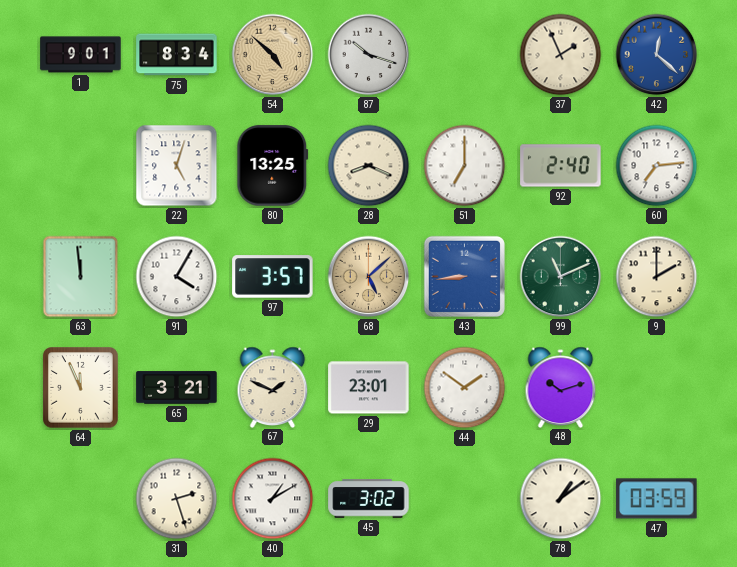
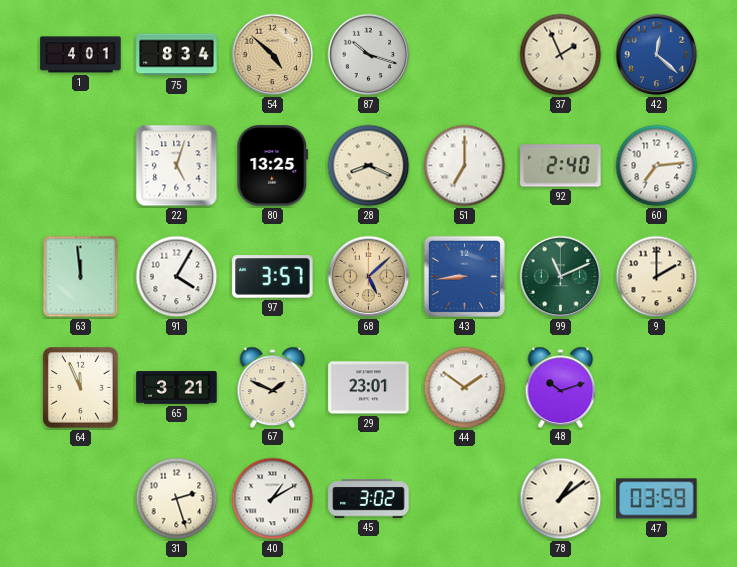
1: 9:01 -> 4:01
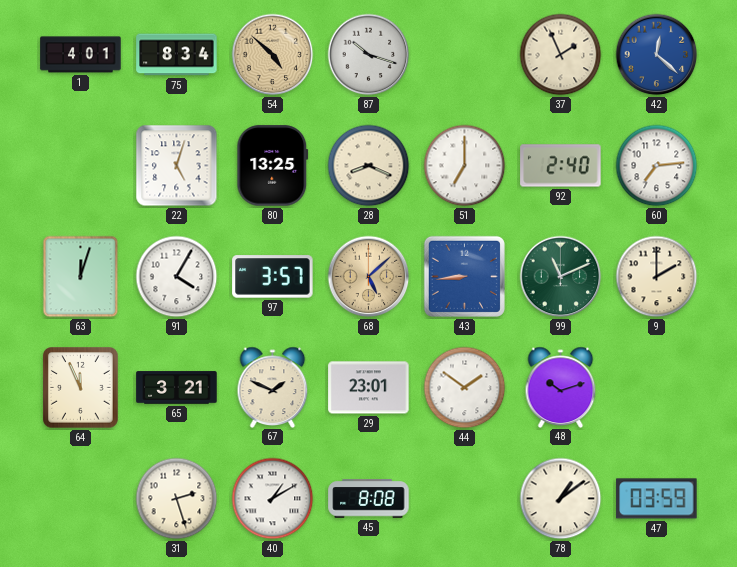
63: 11:59 -> 12:03
45: 3:02 -> 8:08
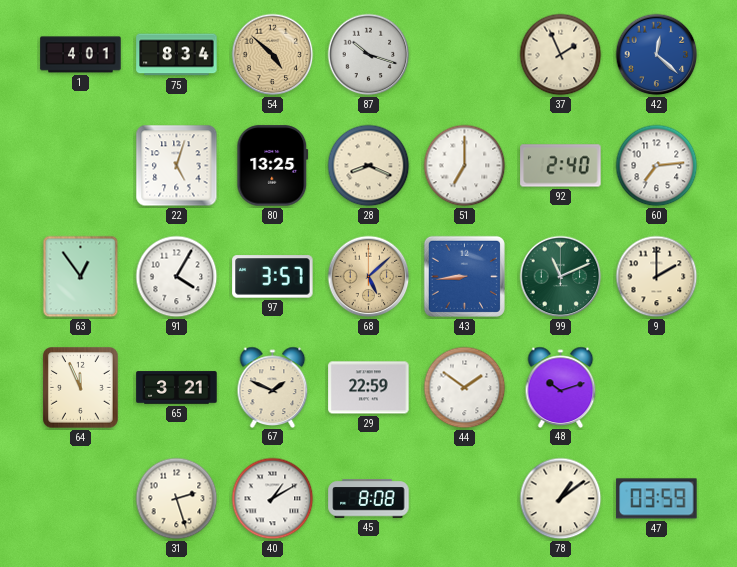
63: 12:03 -> 12:54
29: 23:01 -> 22:59
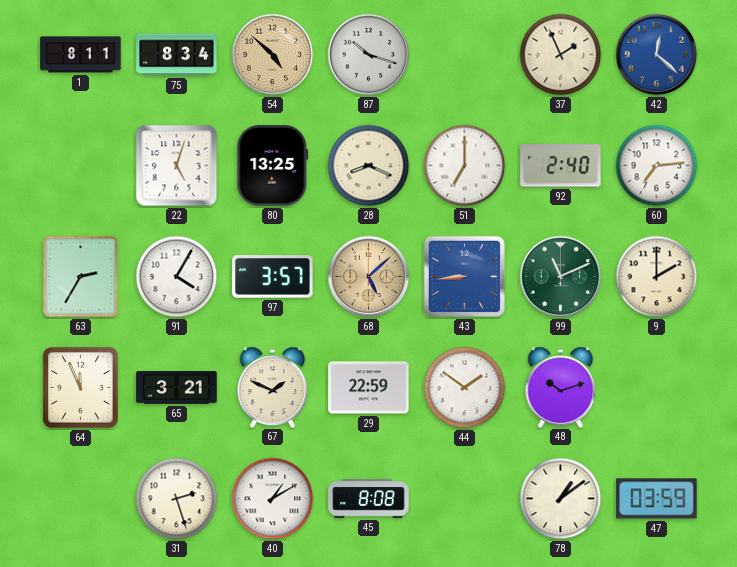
1: 4:01 -> 8:11
63: 12:54 -> 2:35
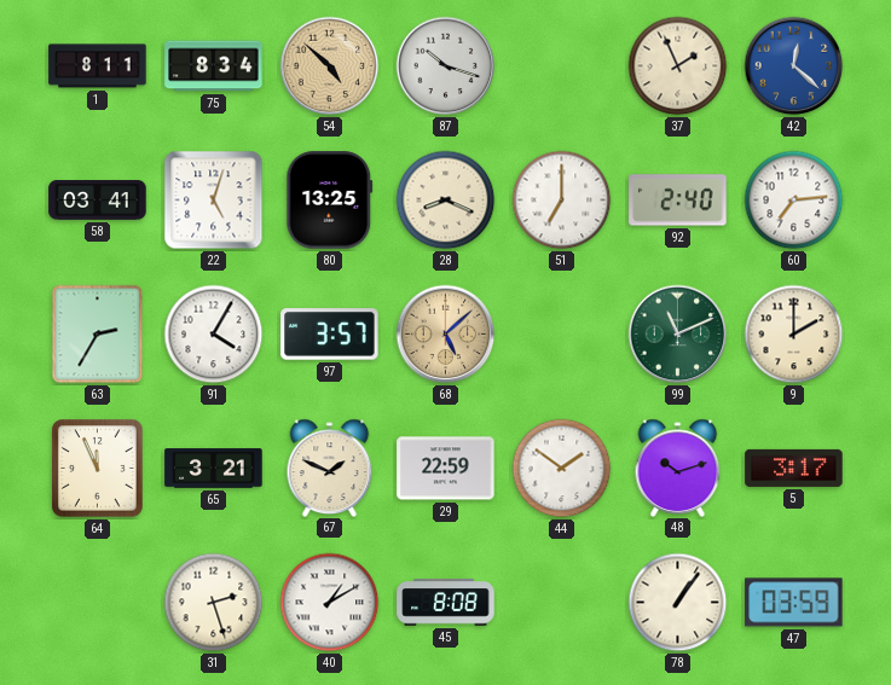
58: none -> 03:41
43: 8:44 -> none
5: none -> 3:17
78: 1:09 -> 1:06
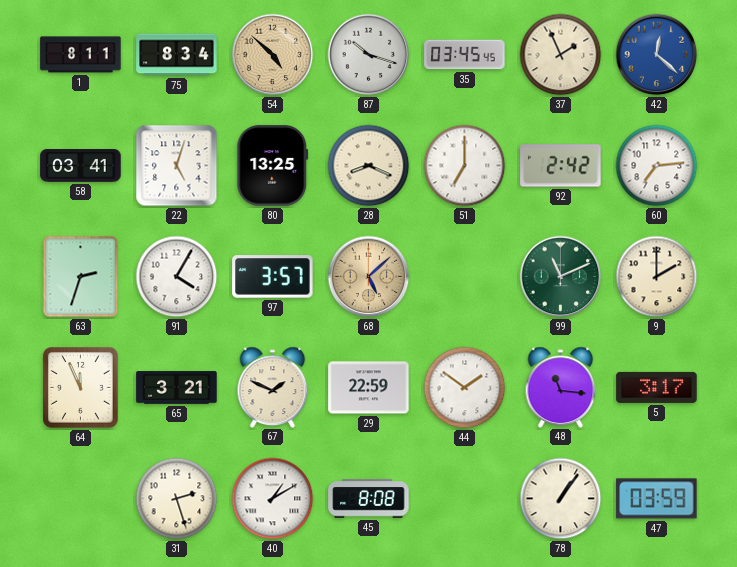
35: none -> 03:45
92: 2:40 -> 2:42
63: 2:35 -> 2:33
48: 10:12 -> 11:16
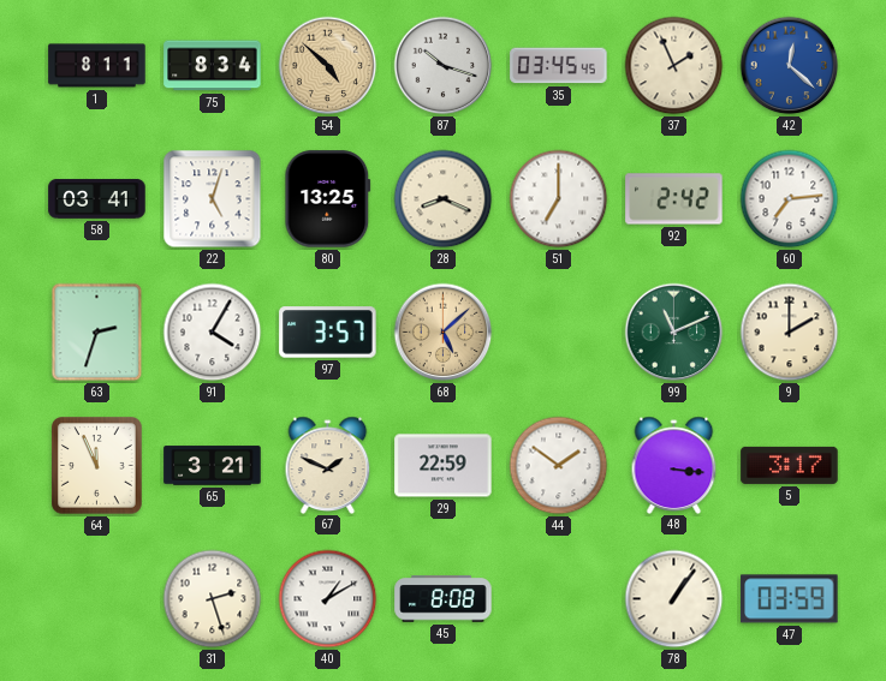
48: 11:16 -> 3:16
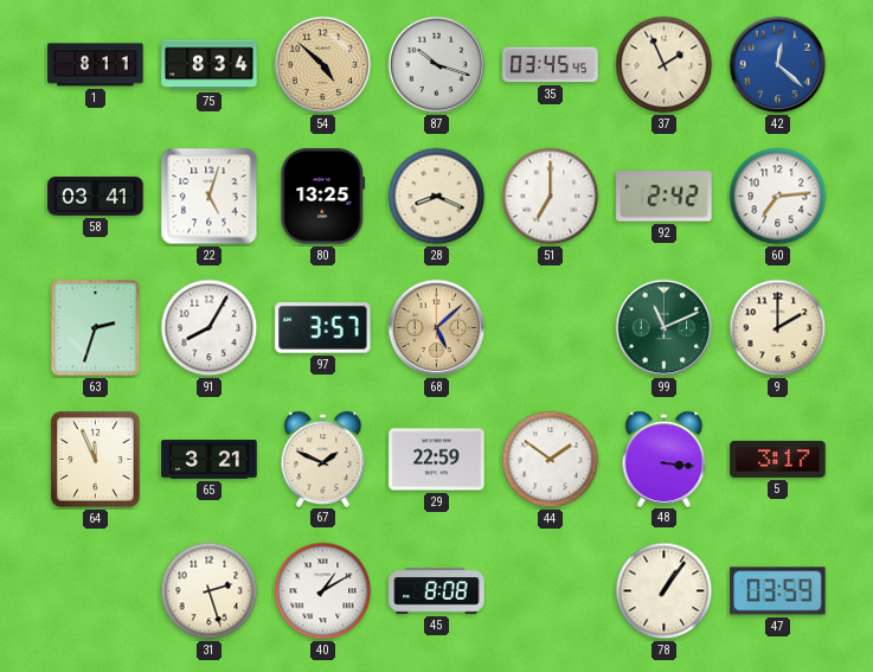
91: 4:05 -> 8:05
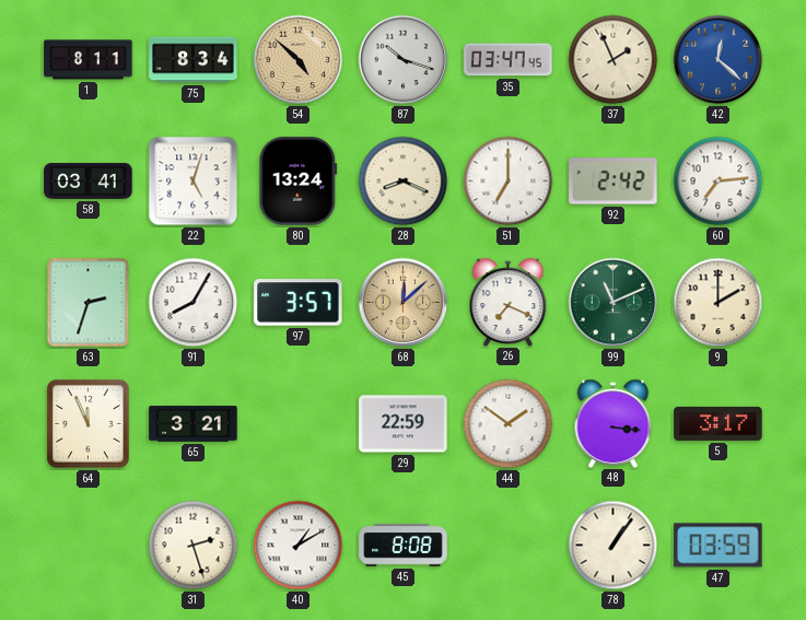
35: 03:45 -> 03:47
80: 13:25 -> 13:24
68: 5:08 -> 12:08
26: none -> 7:19
67: 1:49 -> none
